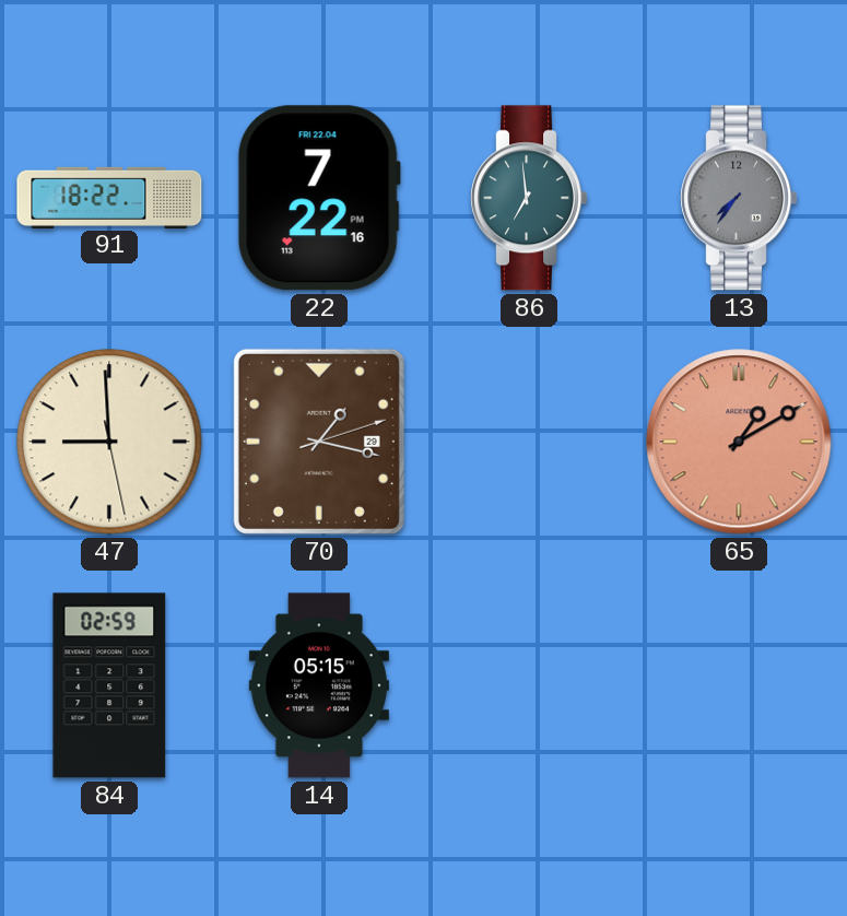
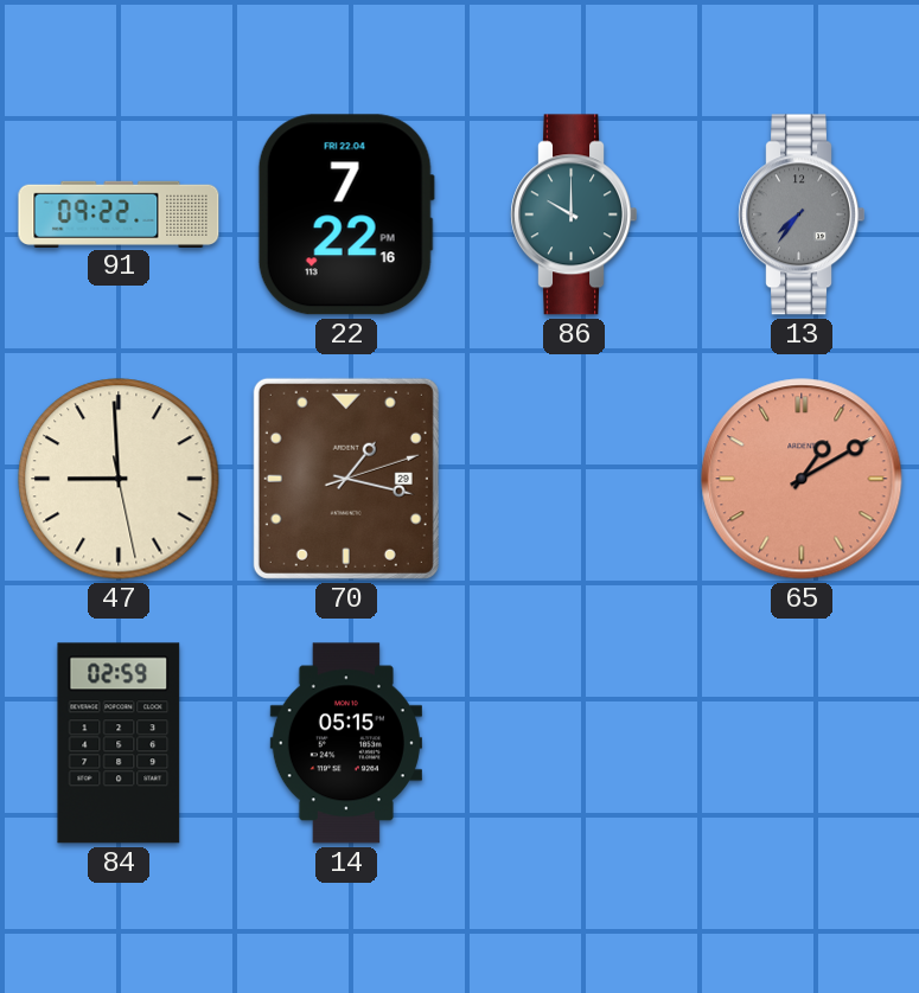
91: 18:22 -> 09:22
86: 6:59 -> 10:00
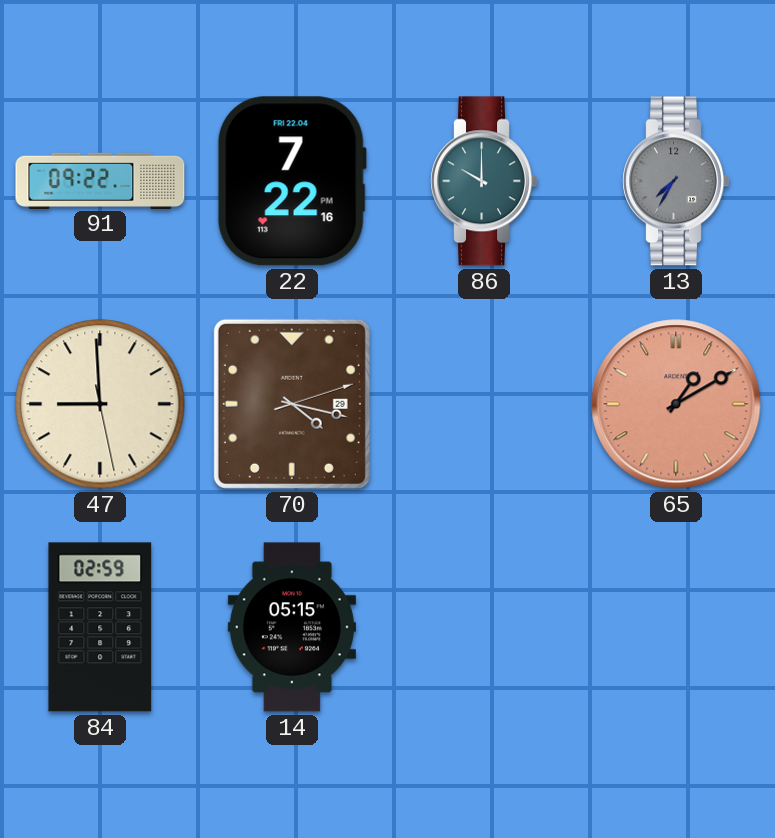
13: 7:36 -> 7:35
70: 1:17 -> 4:17
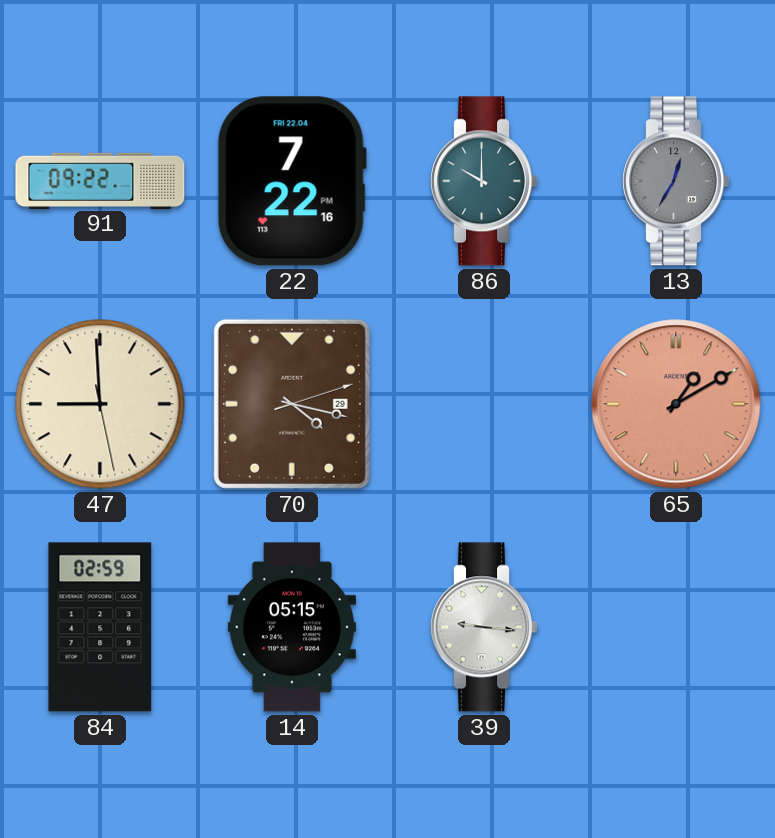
13: 7:35 -> 12:35
39: none -> 9:16
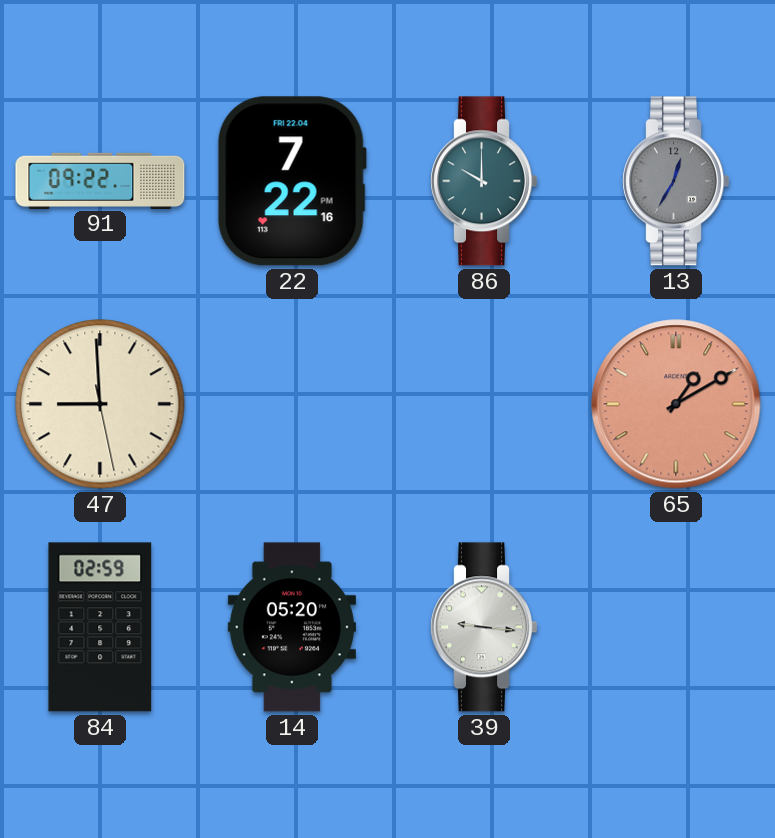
70: 4:17 -> none
14: 05:15 -> 05:20
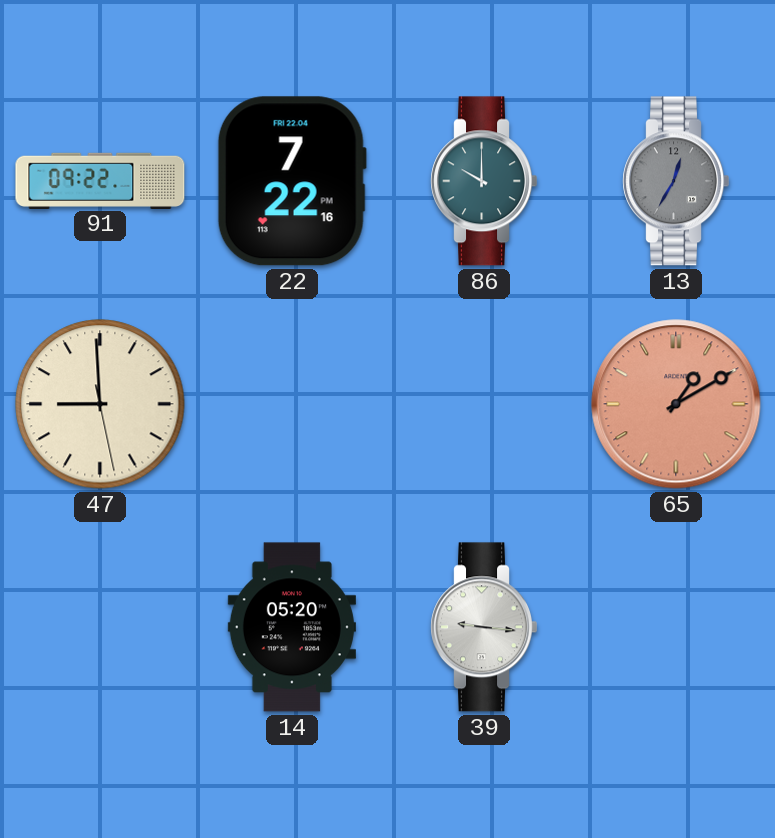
84: 02:59 -> none
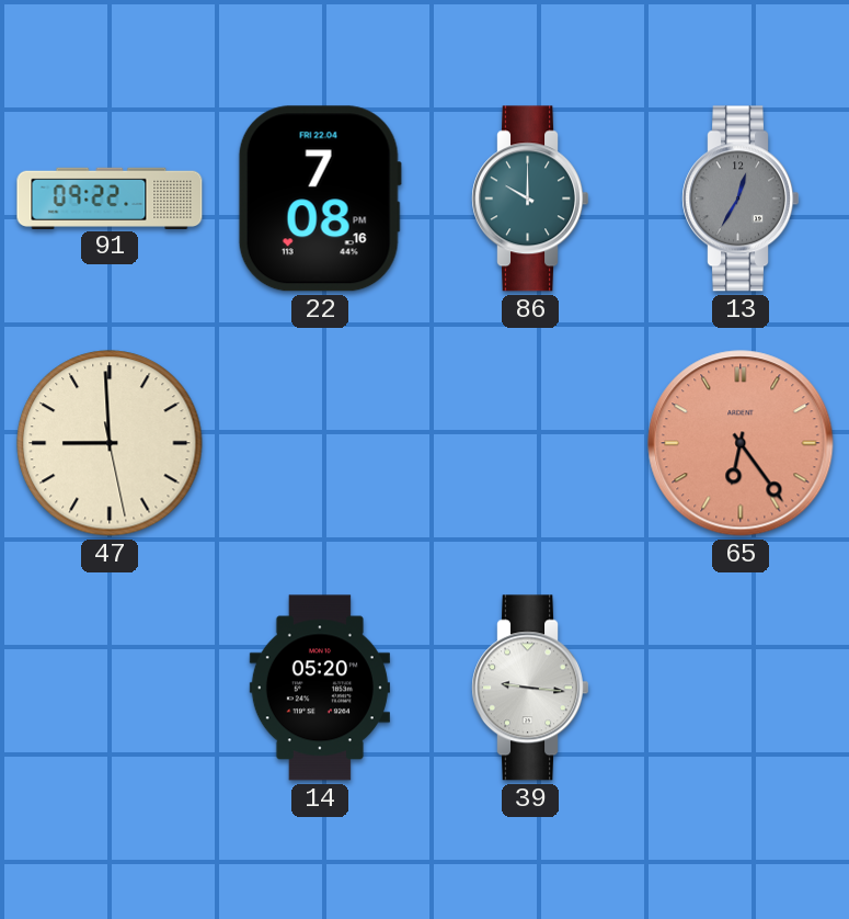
22: 7:22 -> 7:08
65: 1:10 -> 6:24
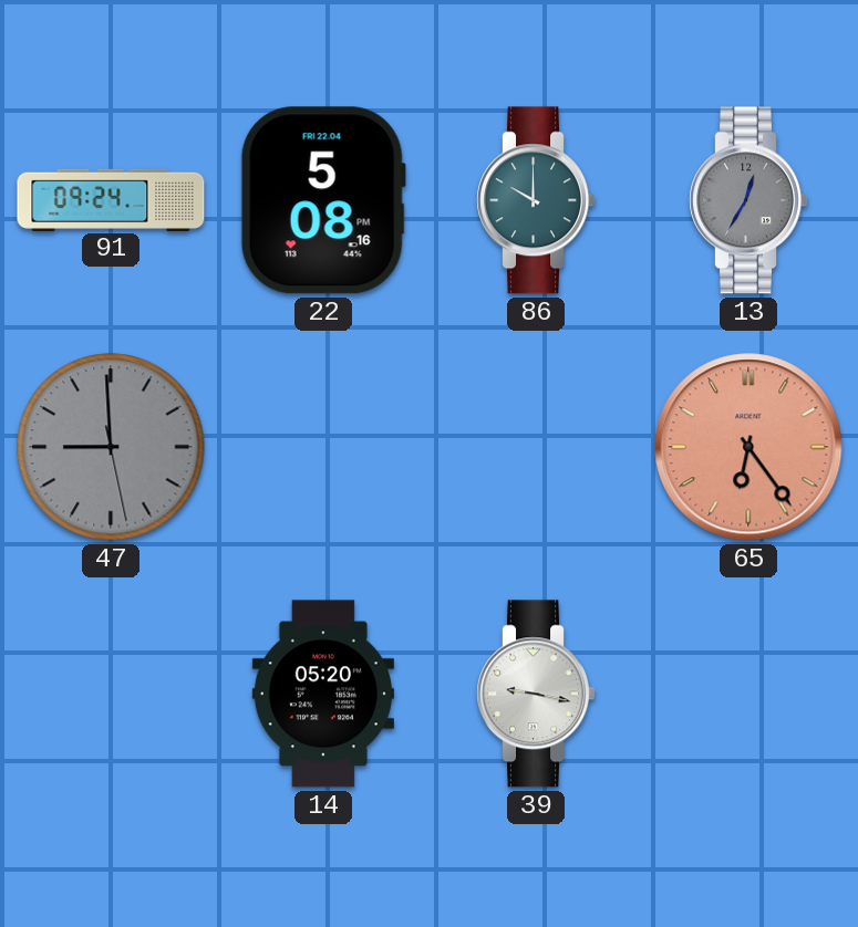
91: 09:22 -> 09:24
22: 7:08 -> 5:08
47 dial: cream -> grey
39: 9:16 -> 9:17
